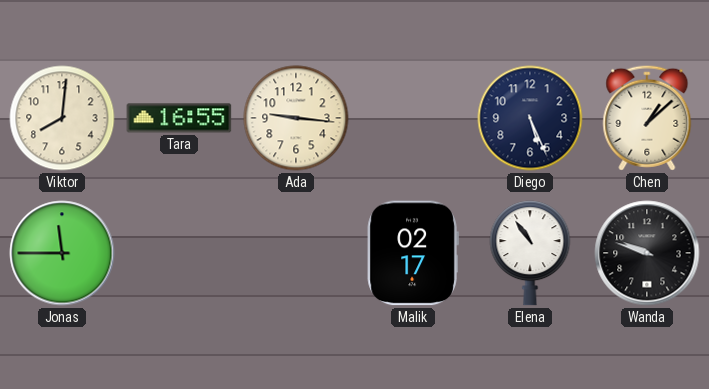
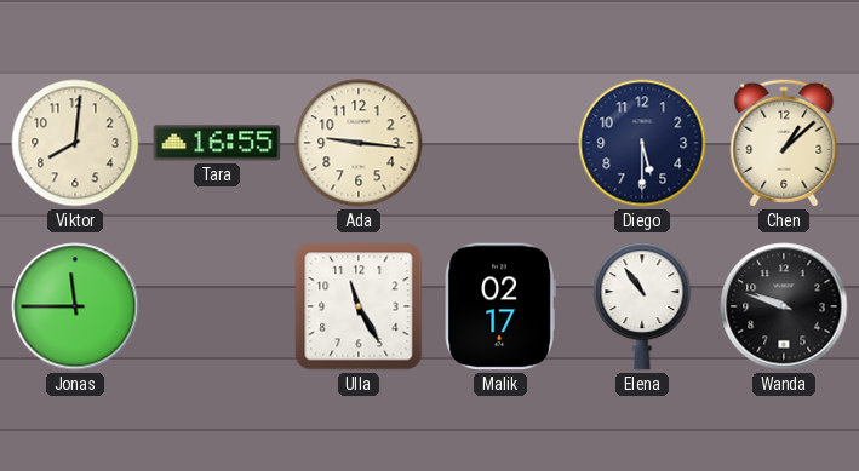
Diego: 5:26 -> 5:30
Ulla: none -> 11:25
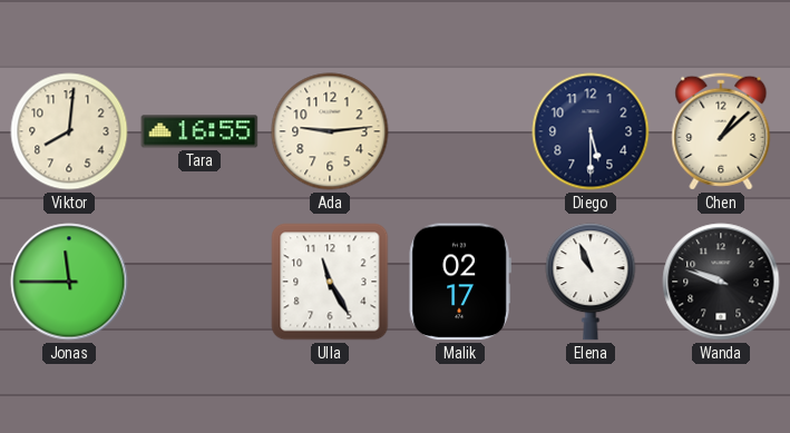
Ada: 9:16 -> 9:14
Elena: 10:54 -> 10:56
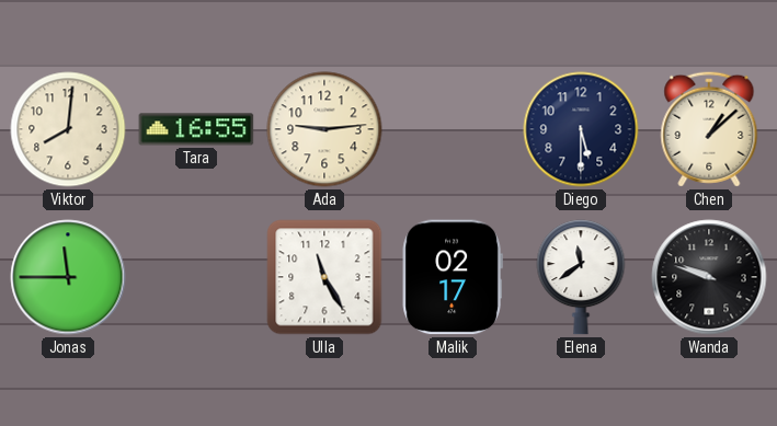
Elena: 10:56 -> 11:39
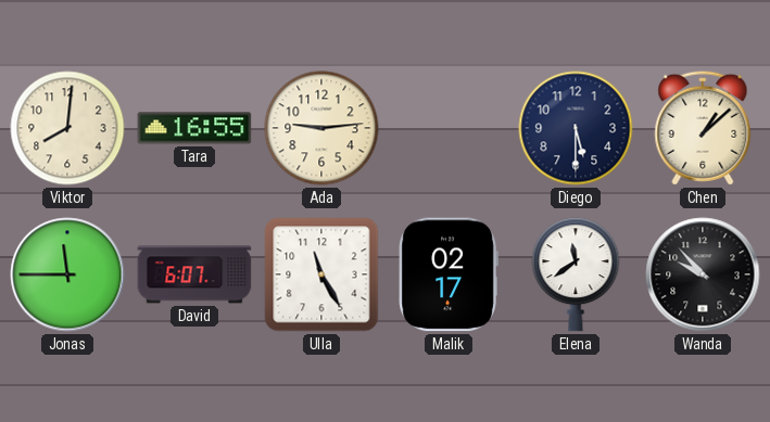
David: none -> 6:07
Wanda: 9:48 -> 9:53
